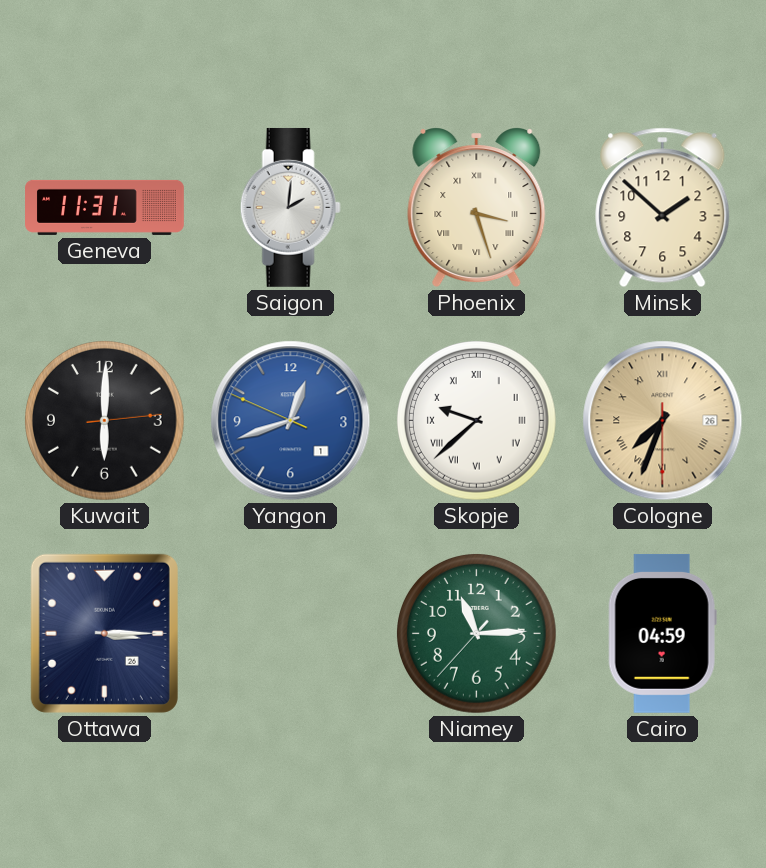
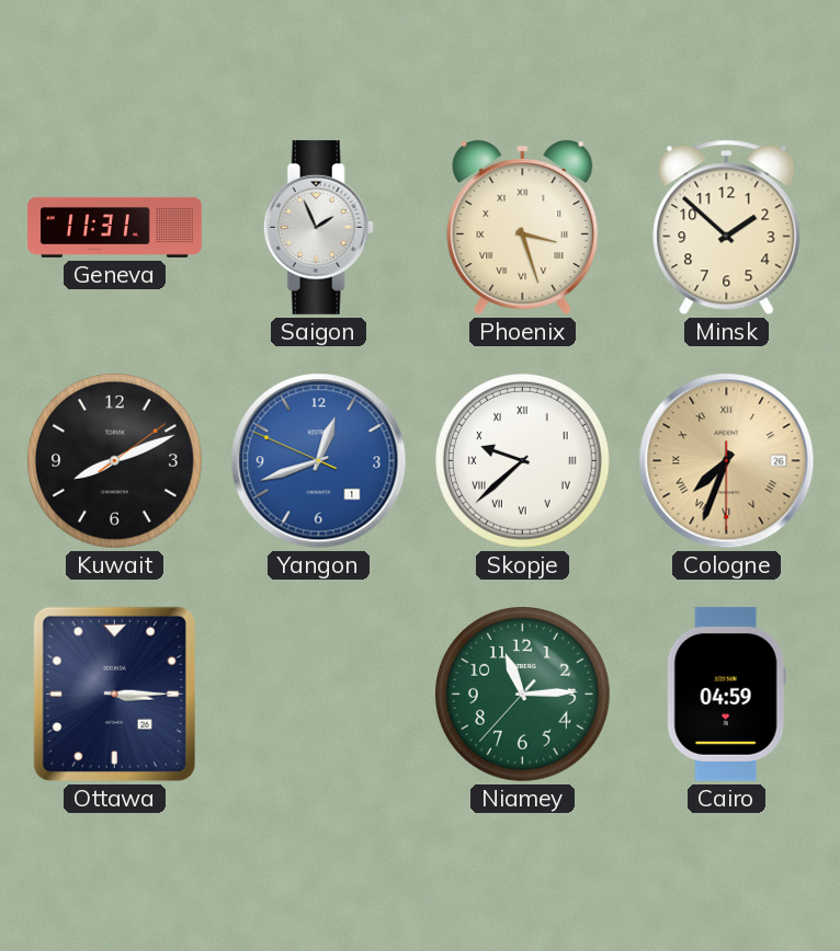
Saigon: 2:01 -> 1:56
Kuwait: 6:00 -> 8:11
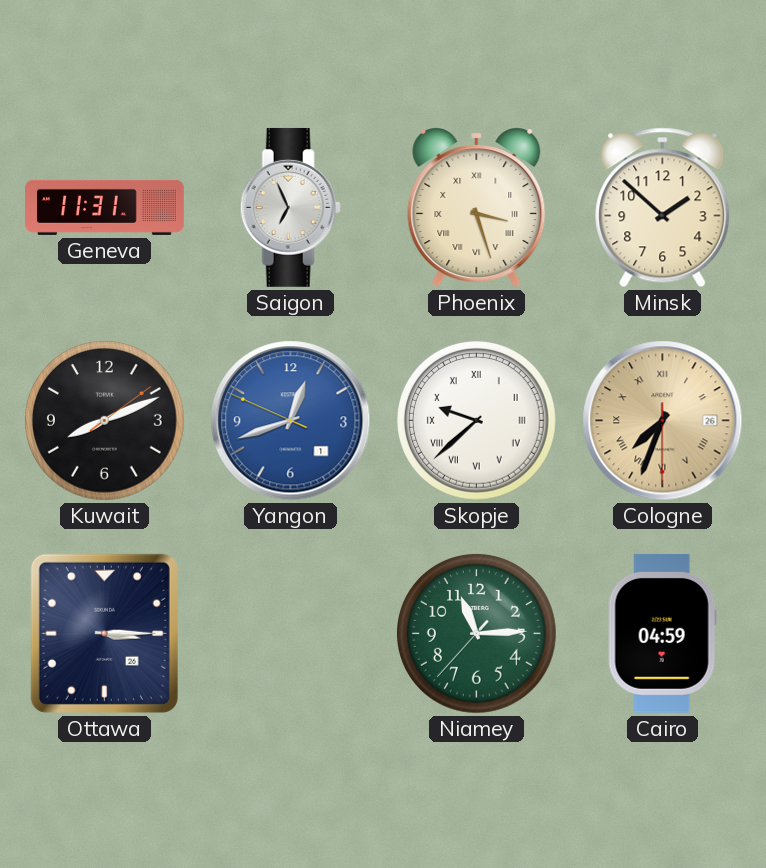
Saigon: 1:56 -> 6:56
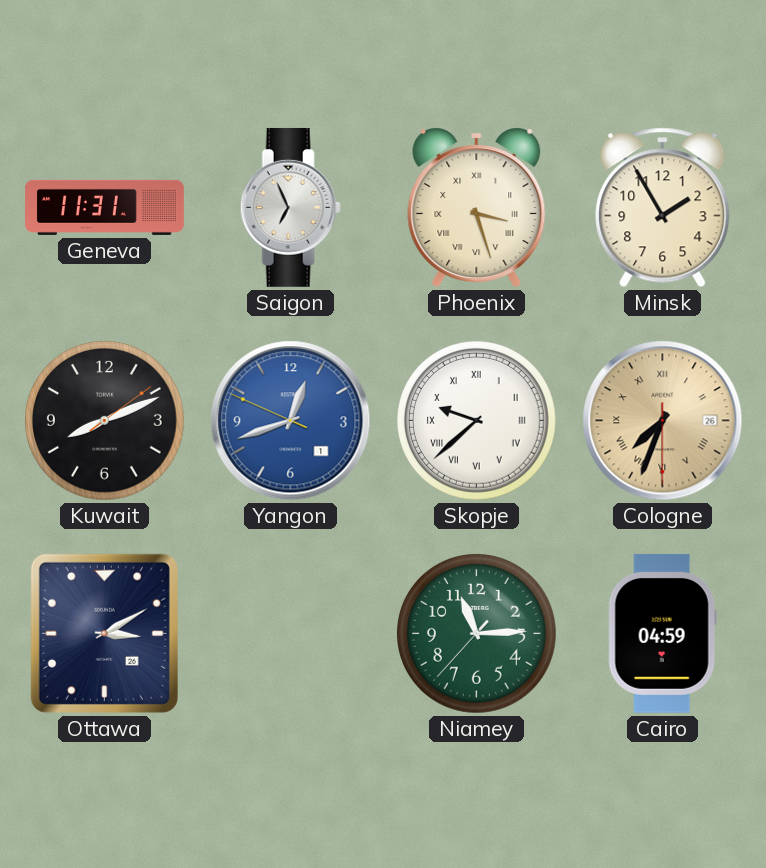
Minsk: 1:52 -> 1:55
Ottawa: 3:15 -> 3:10
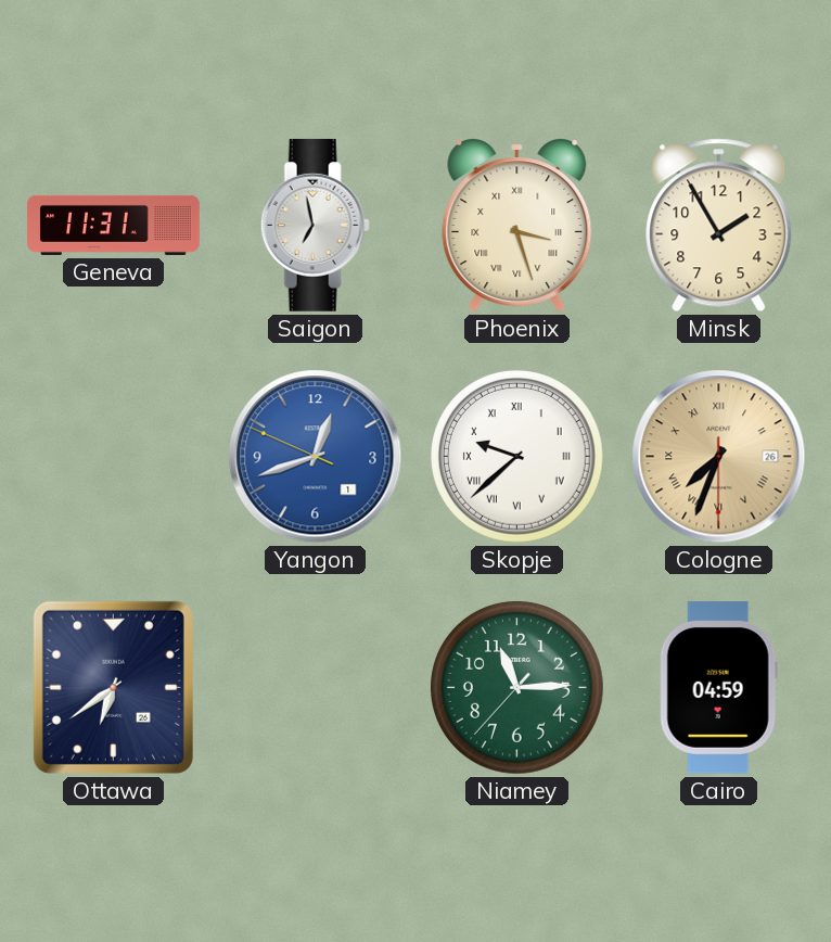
Saigon: 6:56 -> 6:58
Kuwait: 8:11 -> none
Ottawa: 3:10 -> 6:39
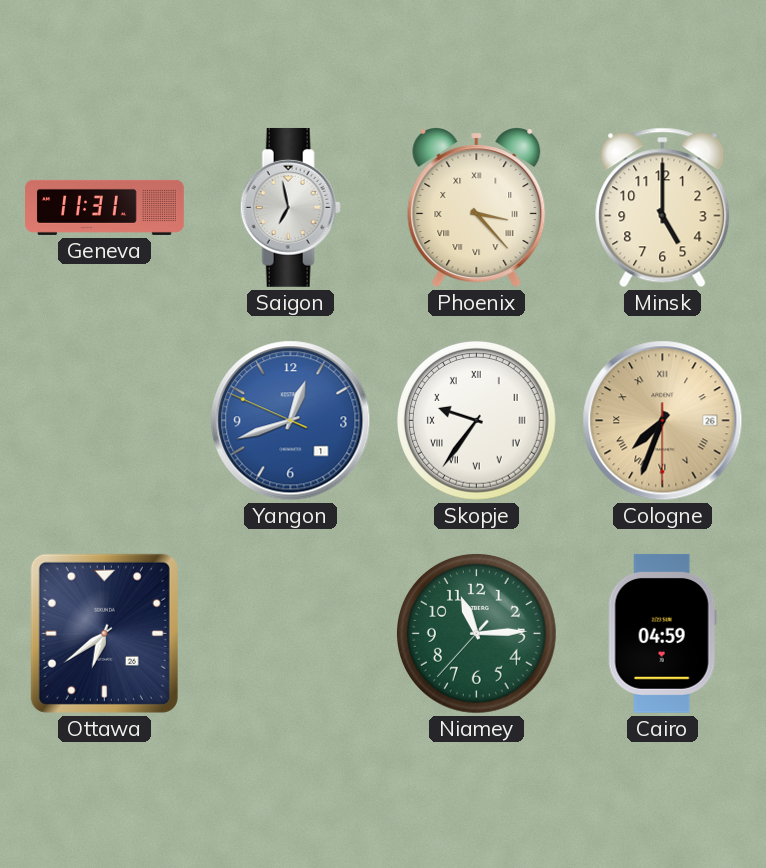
Phoenix: 3:27 -> 3:23
Minsk: 1:55 -> 5:00
Skopje: 9:38 -> 9:36
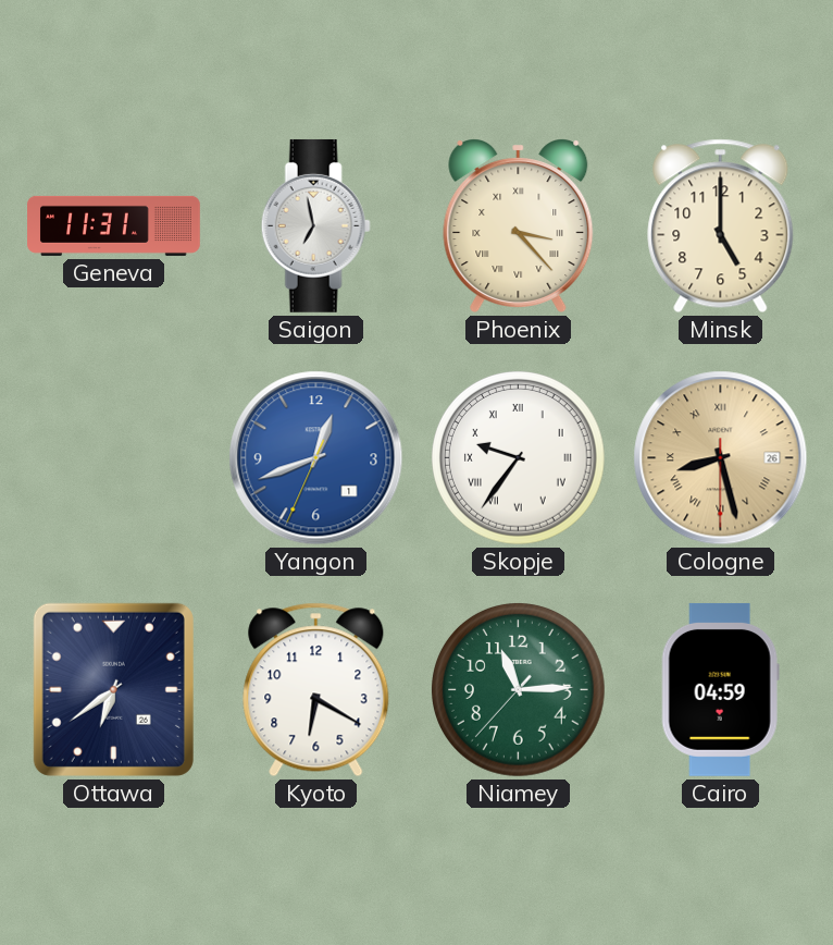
Yangon: 12:41:49 -> 12:41:34
Cologne: 7:33 -> 8:27
Kyoto: none -> 6:20
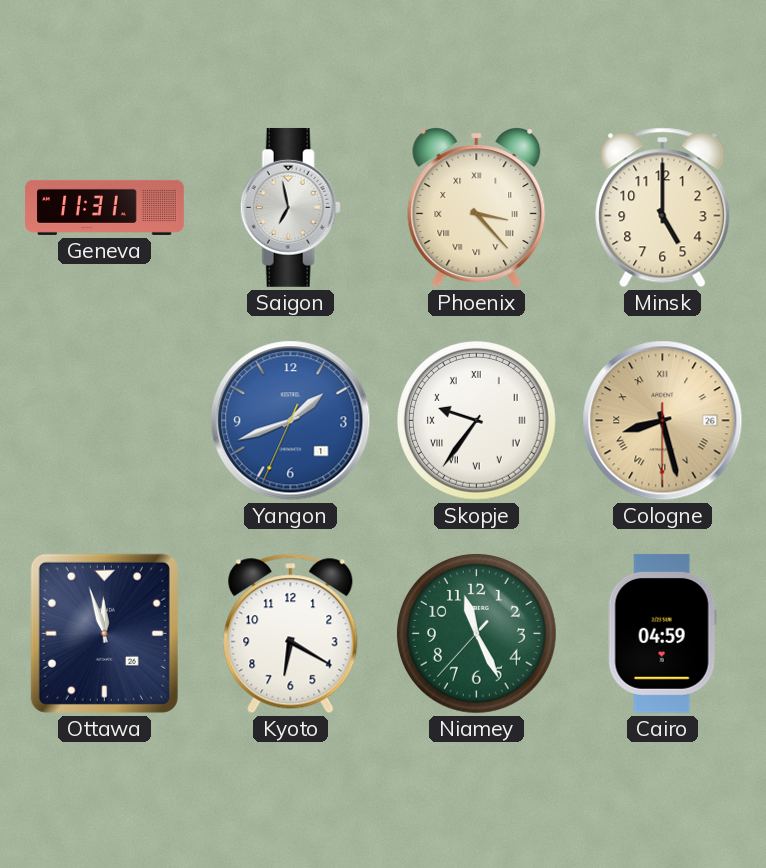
Yangon: 12:41 -> 1:41
Ottawa: 6:39 -> 11:57
Niamey: 11:14 -> 11:25
